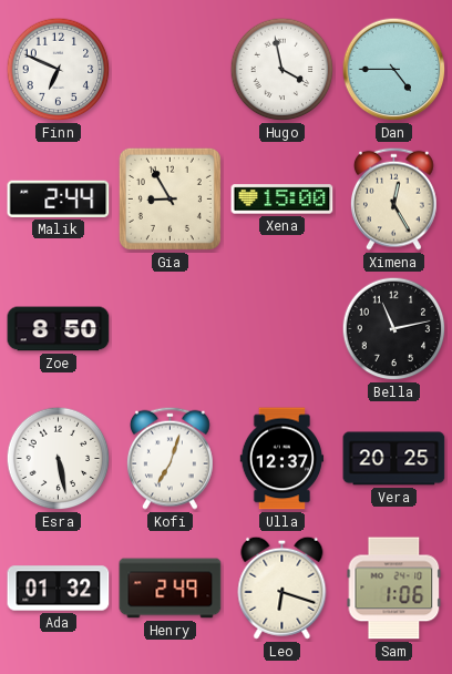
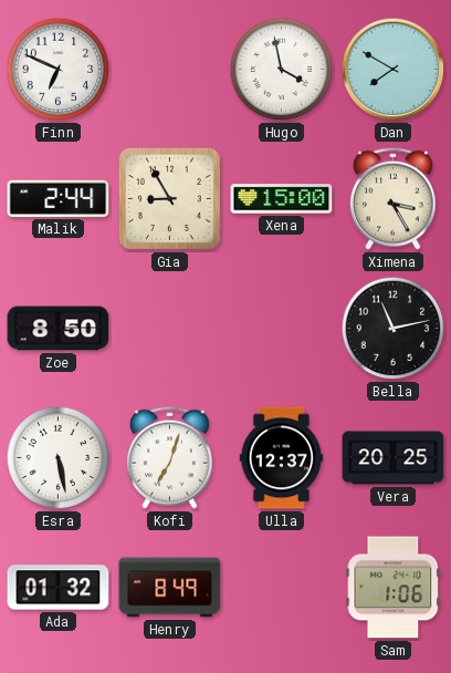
Dan: 4:45 -> 7:50
Ximena: 12:25 -> 3:25
Henry: 2:49 -> 8:49
Leo: 6:18 -> none
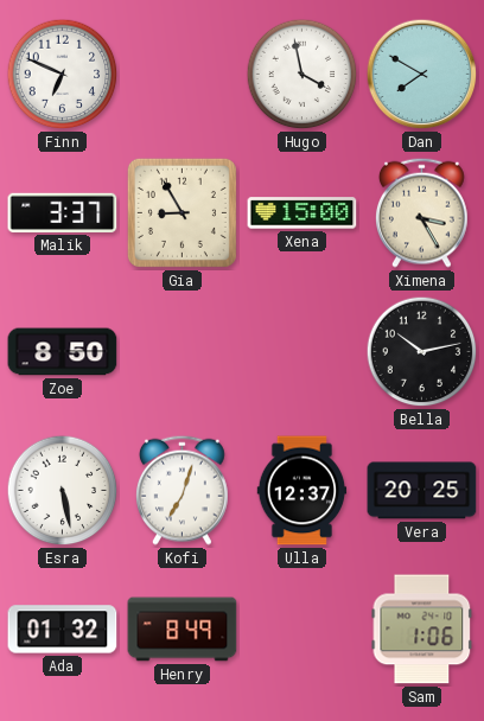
Malik: 2:44 -> 3:37
Bella: 11:13 -> 10:13
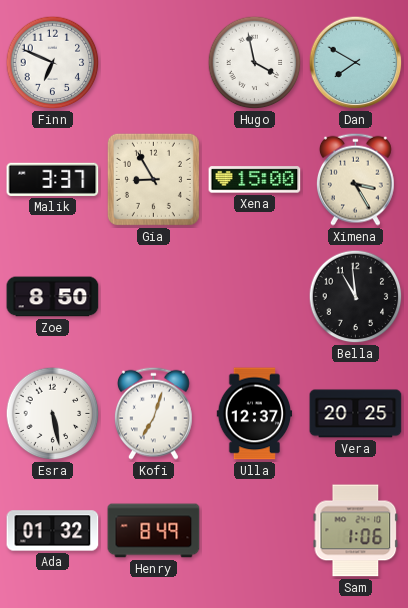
Bella: 10:13 -> 10:59
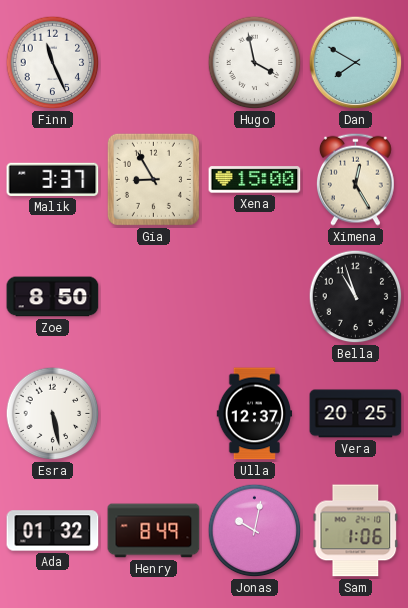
Finn: 6:49 -> 11:26
Ximena: 3:25 -> 12:25
Bella: 10:59 -> 10:57
Kofi: 7:03 -> none
Jonas: none -> 10:02
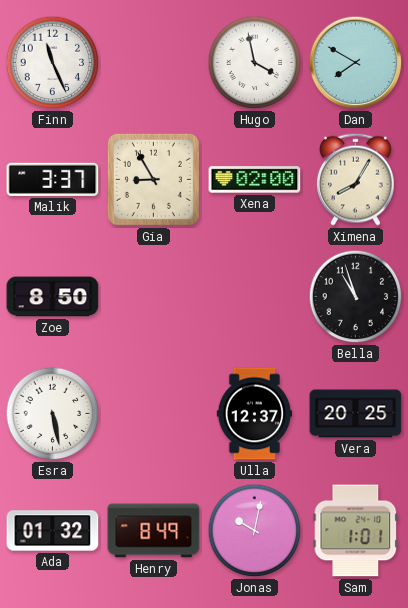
Xena: 15:00 -> 02:00
Ximena: 12:25 -> 8:05
Sam: 1:06 -> 1:01
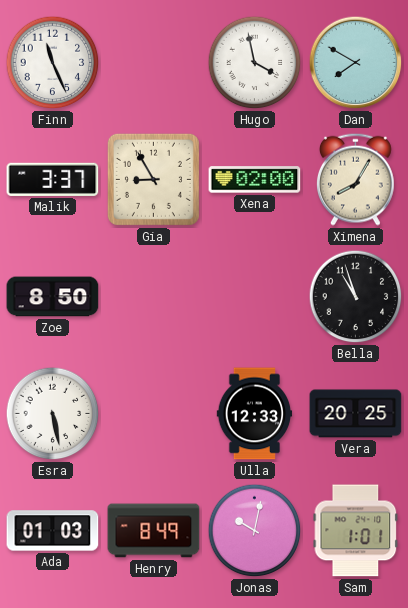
Ulla: 12:37 -> 12:33
Ada: 01:32 -> 01:03
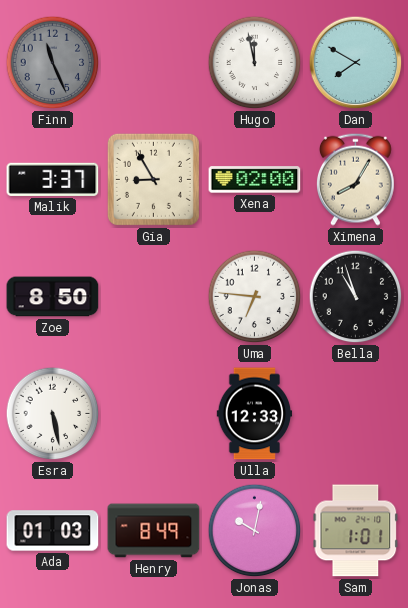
Finn dial: white -> grey
Hugo: 3:58 -> 11:58
Uma: none -> 6:46
Vera: 20:25 -> none
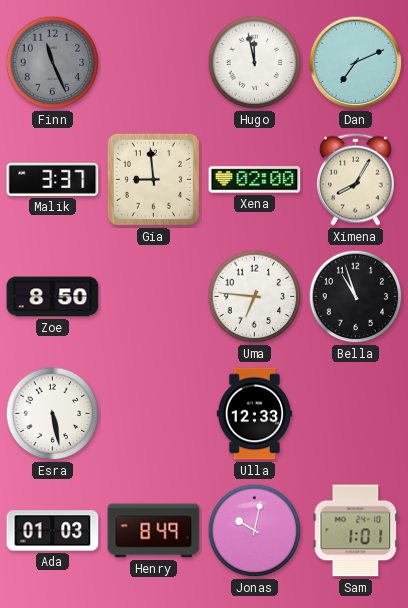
Dan: 7:50 -> 7:11
Gia: 8:55 -> 8:59
